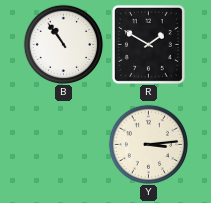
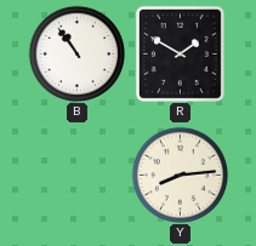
Y: 3:14 -> 8:14
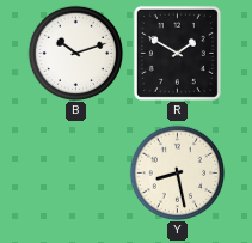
B: 10:54 -> 10:12
Y: 8:14 -> 8:28
